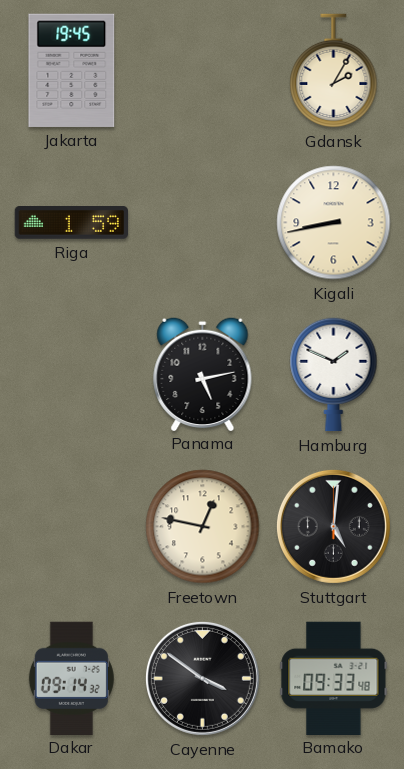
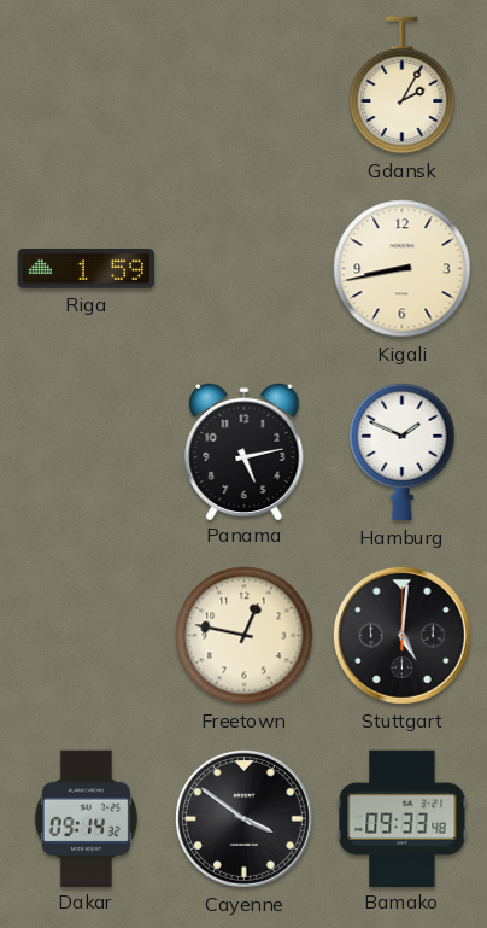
Jakarta: 19:45 -> none
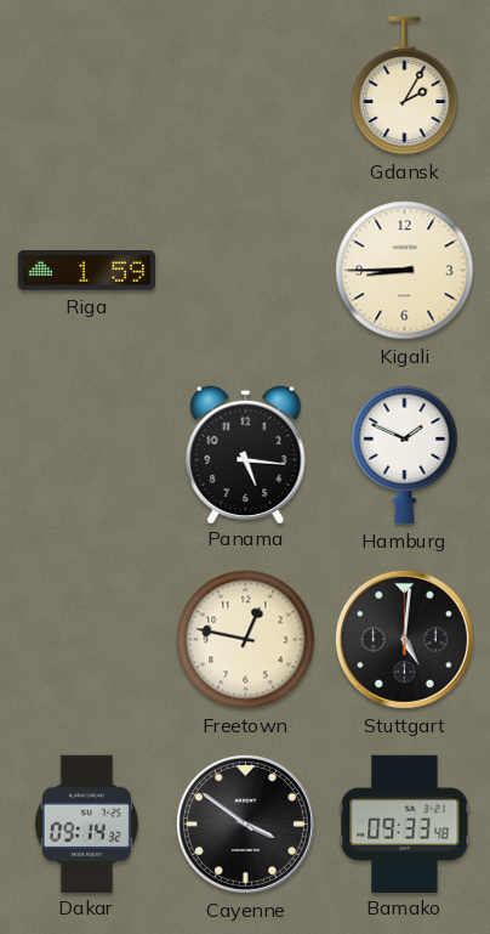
Kigali: 8:43 -> 8:45
Panama: 5:13 -> 5:16
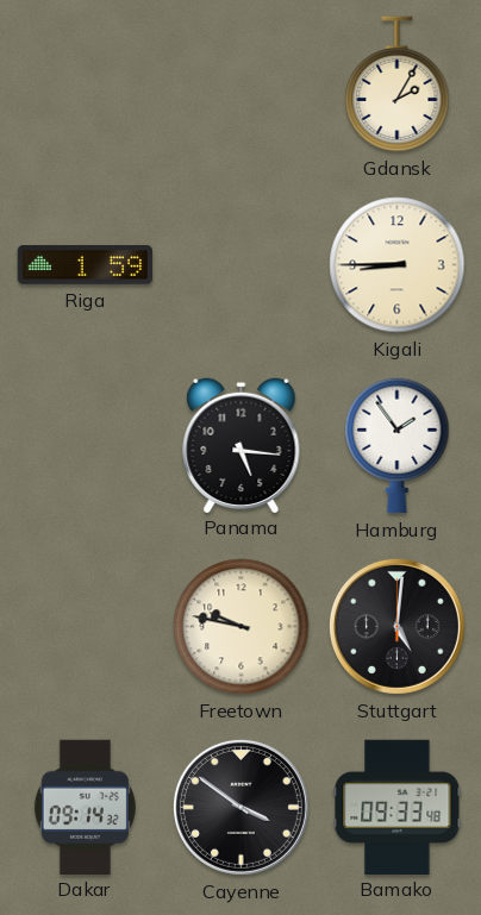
Hamburg: 1:49 -> 1:54
Freetown: 12:47 -> 9:47
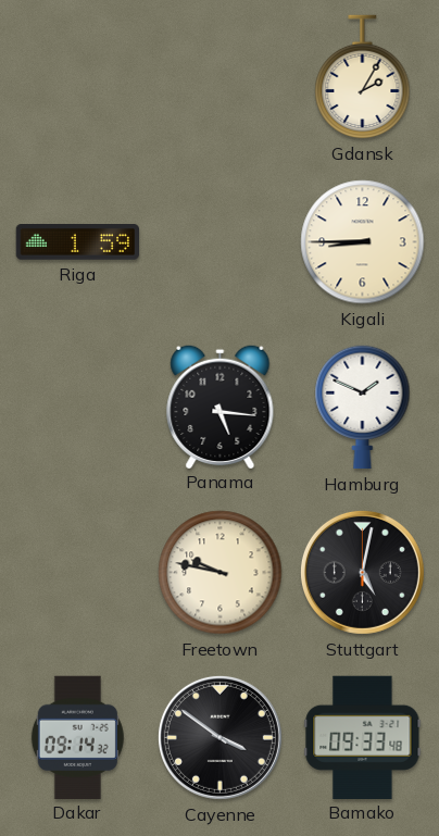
Hamburg: 1:54 -> 1:49
Stuttgart: 5:01 -> 5:02
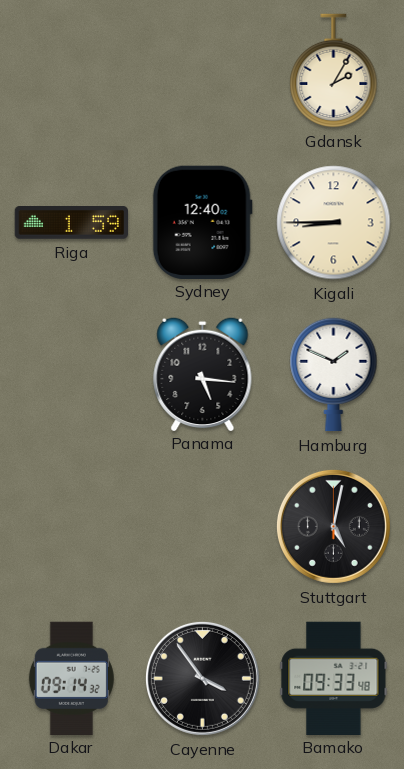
Sydney: none -> 12:40
Freetown: 9:47 -> none
Cayenne: 3:51 -> 3:54
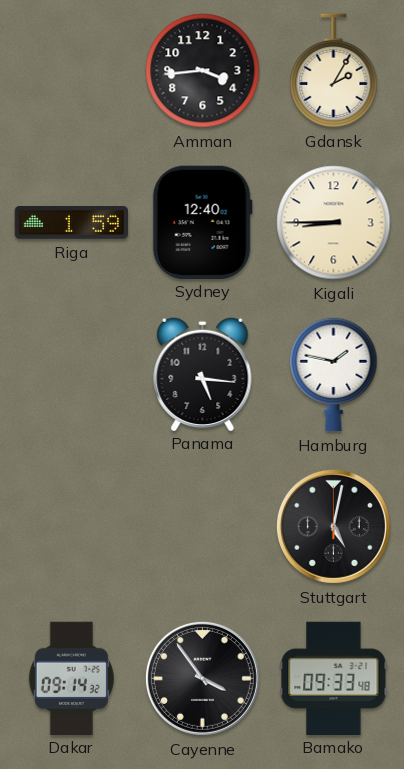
Amman: none -> 3:44
Hamburg: 1:49 -> 1:47
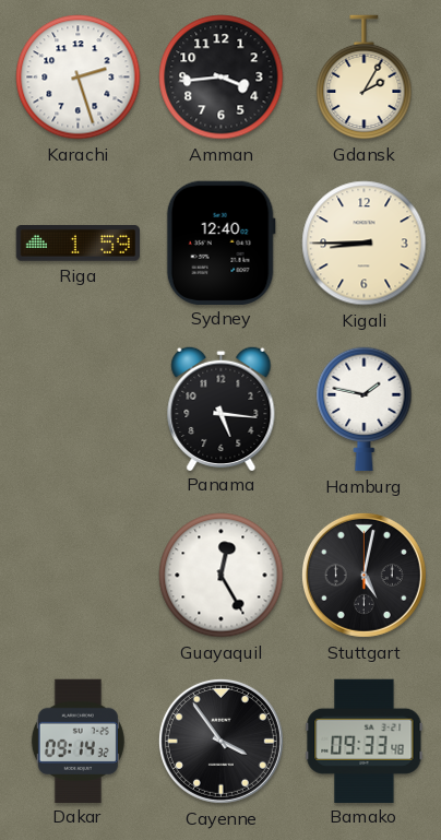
Karachi: none -> 2:27
Guayaquil: none -> 12:25
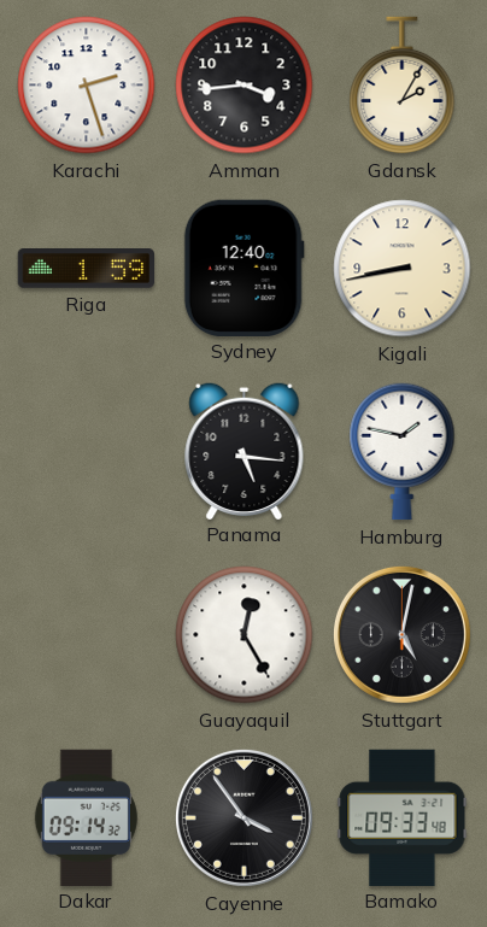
Kigali: 8:45 -> 8:43
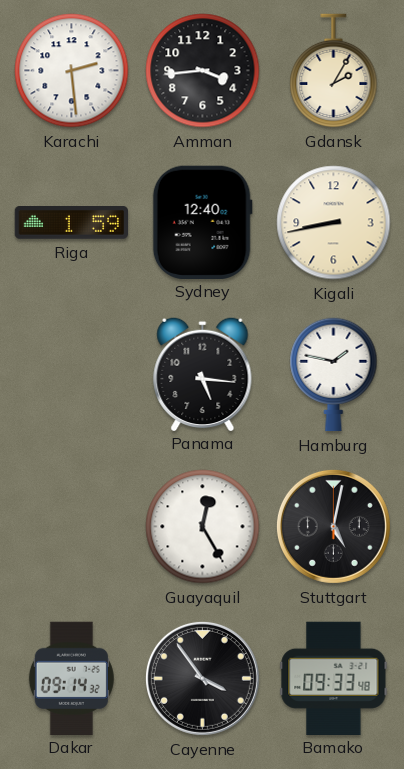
Karachi: 2:27 -> 2:29
